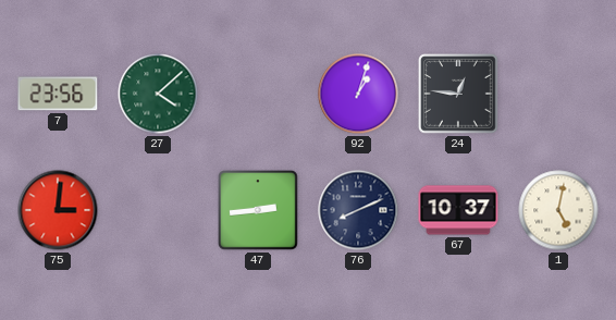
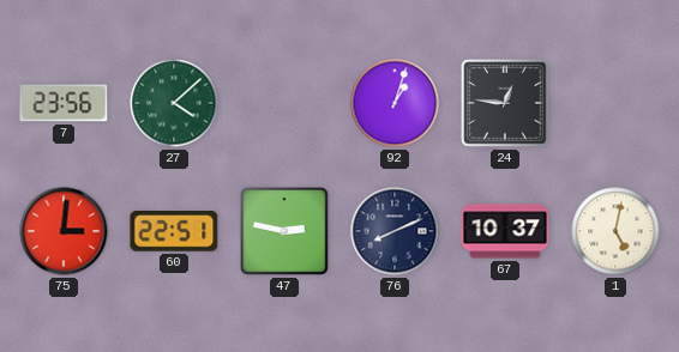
60: none -> 22:51
47: 2:44 -> 2:47
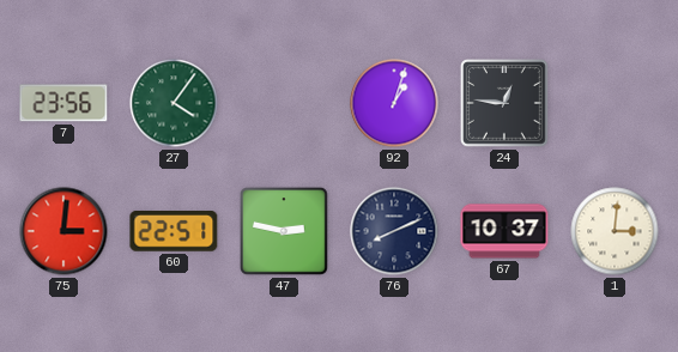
27: 4:08 -> 4:06
1: 5:02 -> 3:01
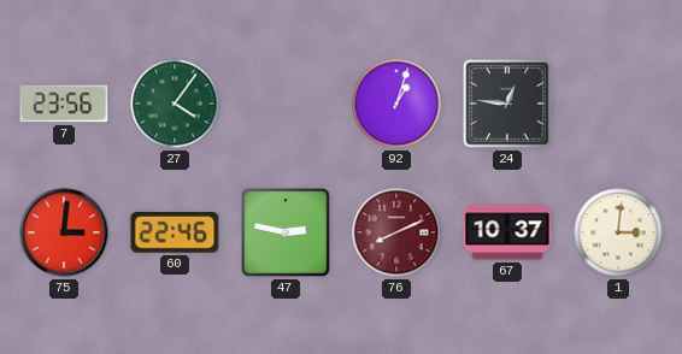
60: 22:51 -> 22:46
76 dial: navy -> burgundy
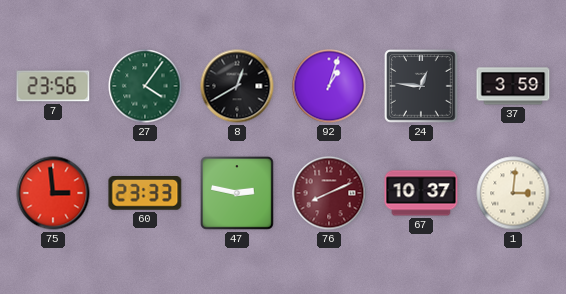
8: none -> 12:40
37: none -> 3:59
75: 3:01 -> 2:59
60: 22:46 -> 23:33
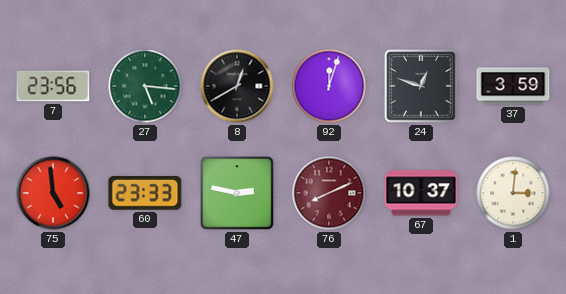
27: 4:06 -> 5:16
92: 1:03 -> 12:03
24: 12:46 -> 12:48
75: 2:59 -> 4:59
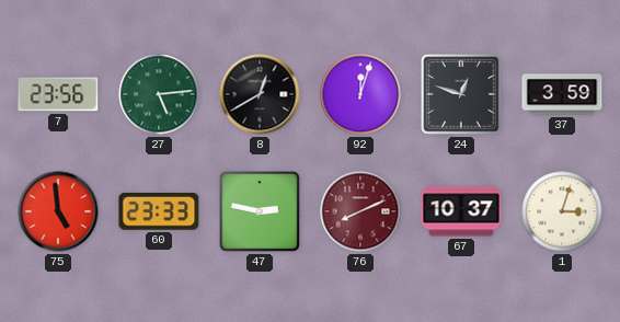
27: 5:16 -> 5:14
1: 3:01 -> 3:03
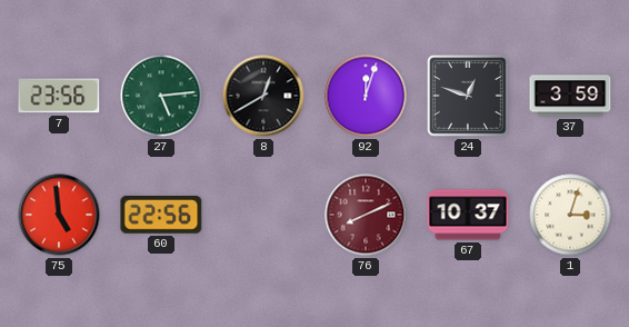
60: 23:33 -> 22:56
47: 2:47 -> none
